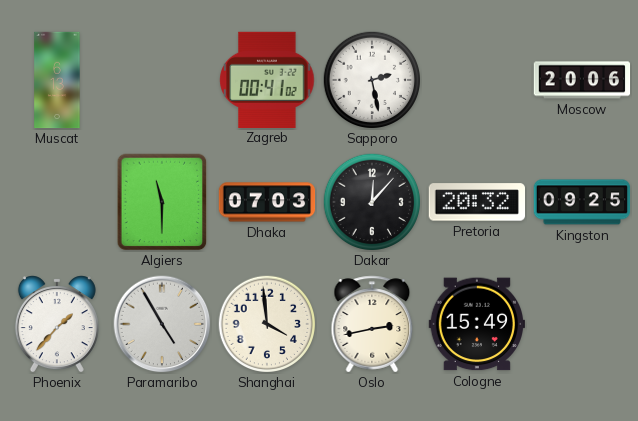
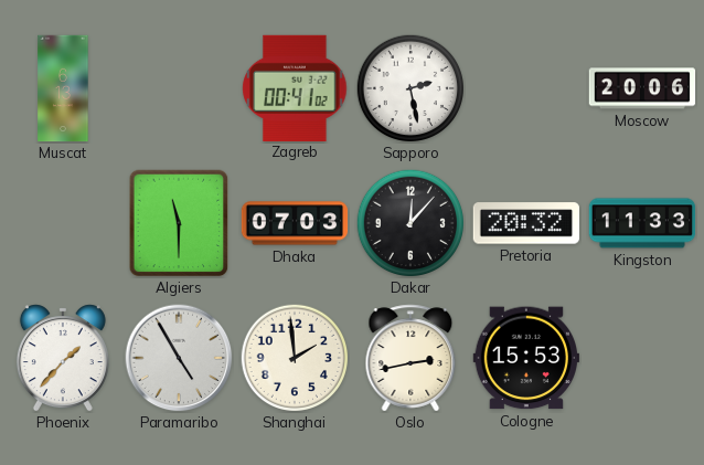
Kingston: 09:25 -> 11:33
Shanghai: 3:59 -> 1:59
Cologne: 15:49 -> 15:53
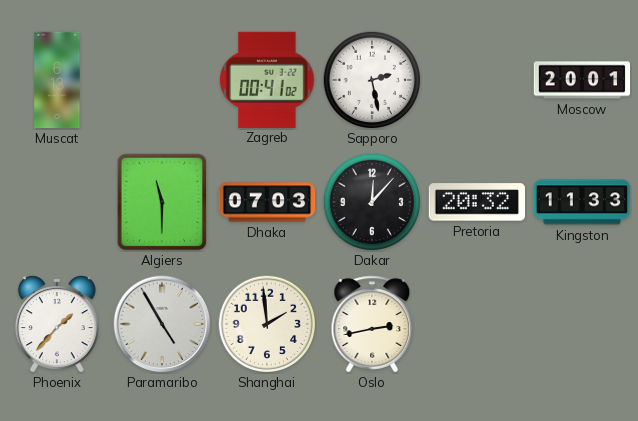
Moscow: 20:06 -> 20:01
Cologne: 15:53 -> none
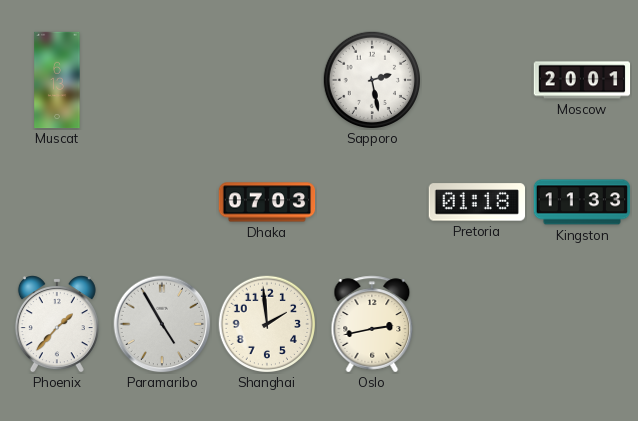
Zagreb: 00:41 -> none
Algiers: 11:30 -> none
Dakar: 12:07 -> none
Pretoria: 20:32 -> 01:18
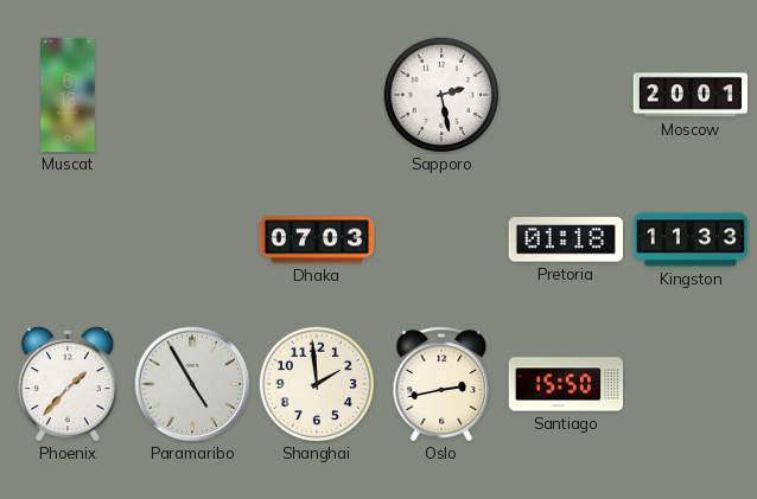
Santiago: none -> 15:50
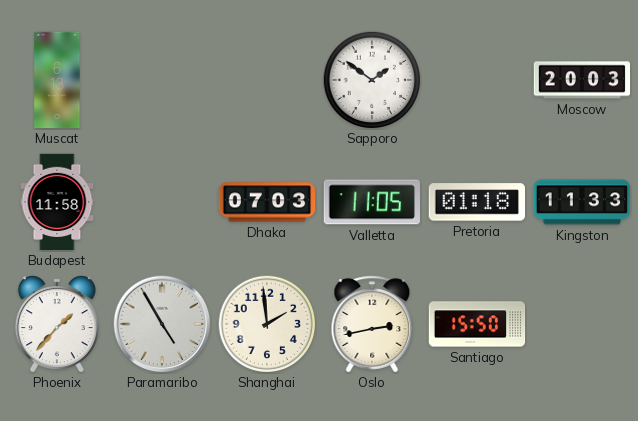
Sapporo: 2:28 -> 1:51
Moscow: 20:01 -> 20:03
Budapest: none -> 11:58
Valletta: none -> 11:05
